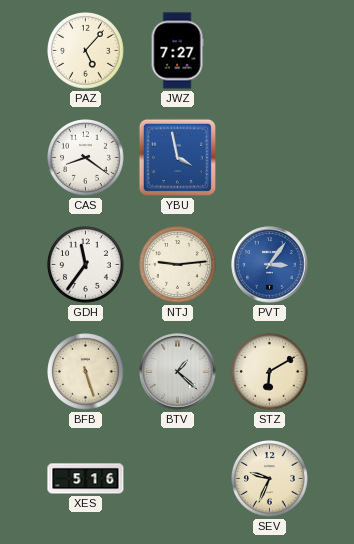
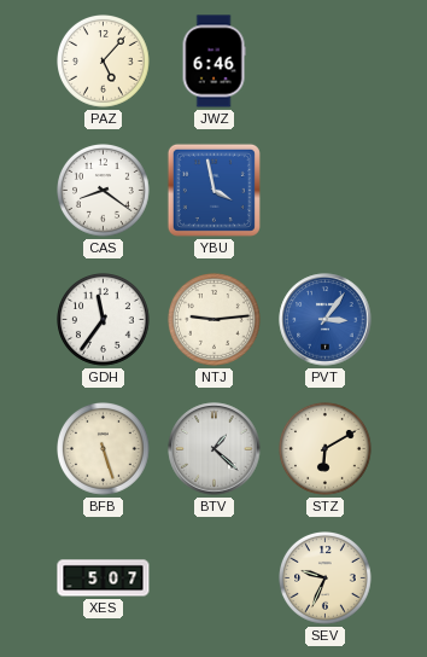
JWZ: 7:27 -> 6:46
XES: 5:16 -> 5:07
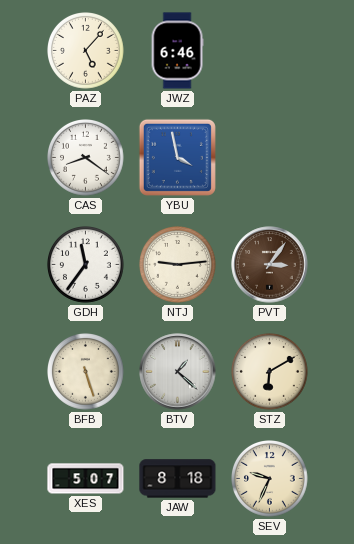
PVT dial: blue -> brown
JAW: none -> 8:18
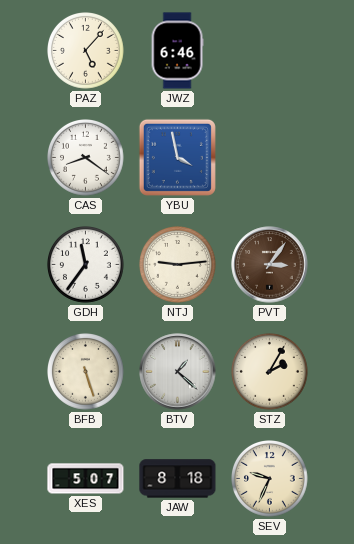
STZ: 6:10 -> 2:05
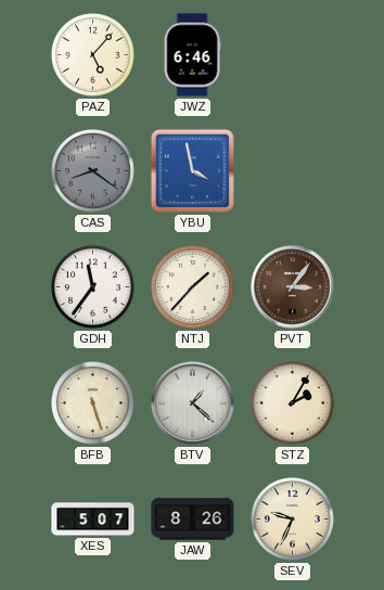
CAS dial: white -> grey
NTJ: 9:14 -> 1:37
JAW: 8:18 -> 8:26
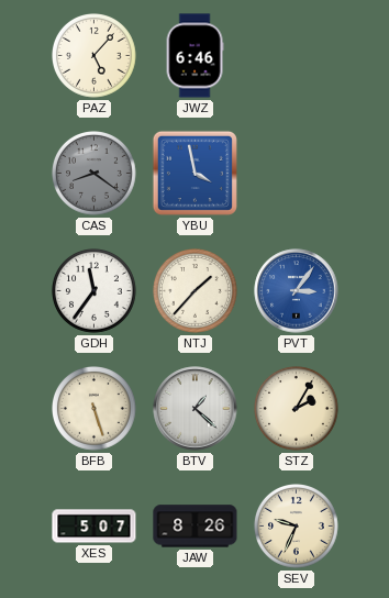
PVT dial: brown -> blue
